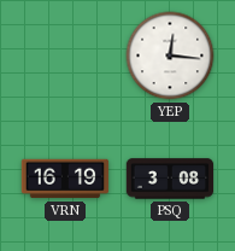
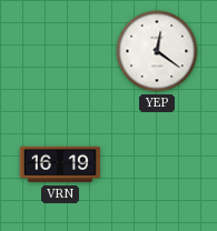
YEP: 12:16 -> 12:21
PSQ: 3:08 -> none
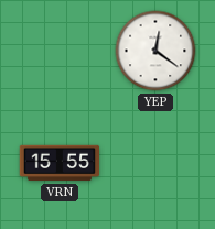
VRN: 16:19 -> 15:55
